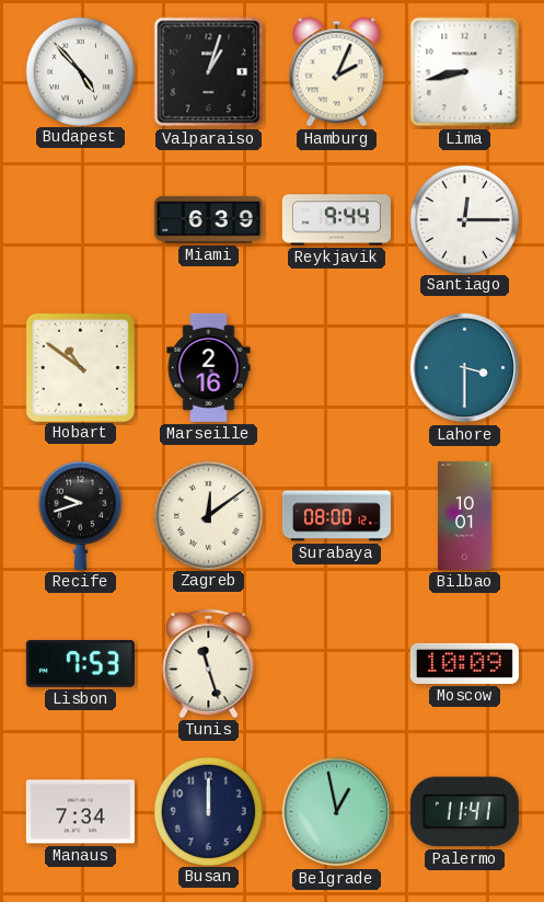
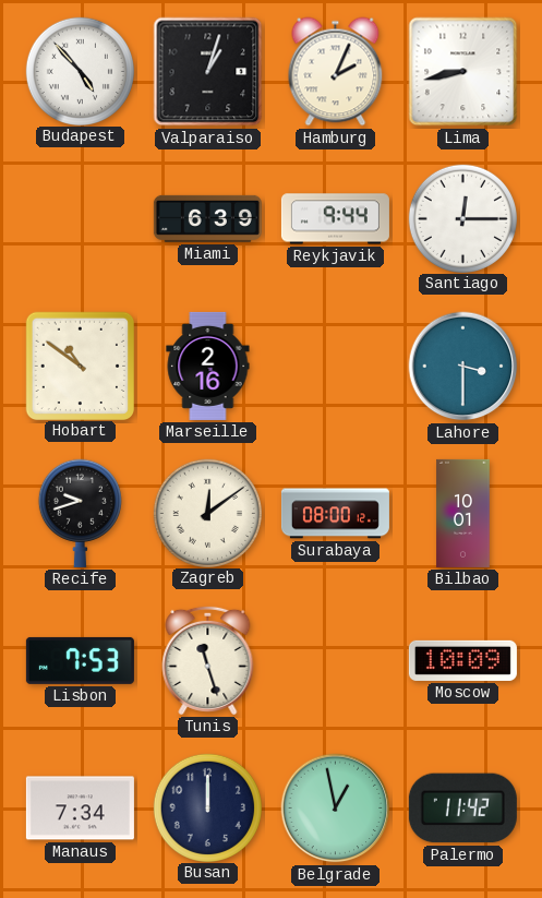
Palermo: 11:41 -> 11:42
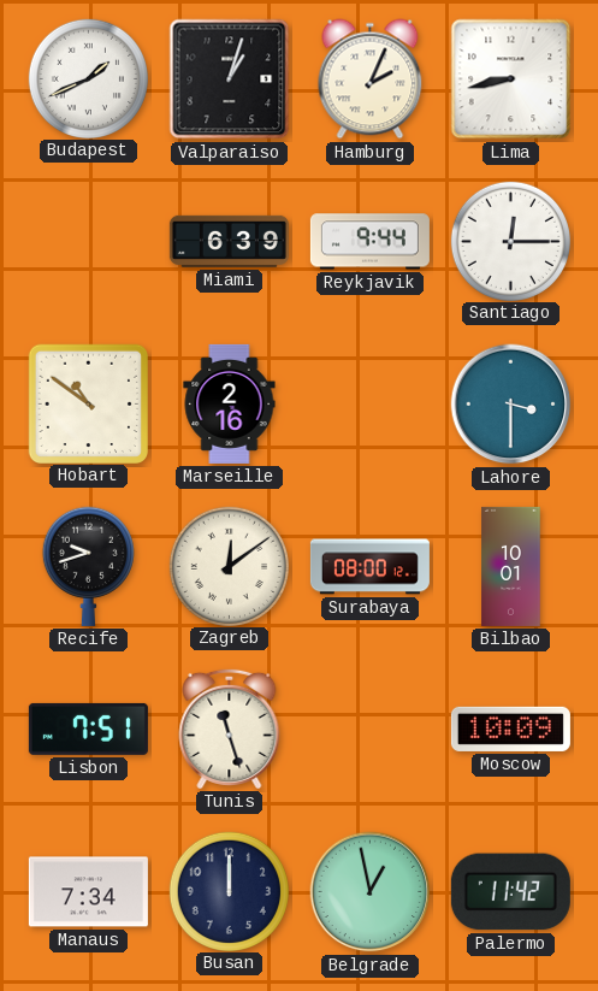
Budapest: 4:53 -> 1:41
Lisbon: 7:53 -> 7:51
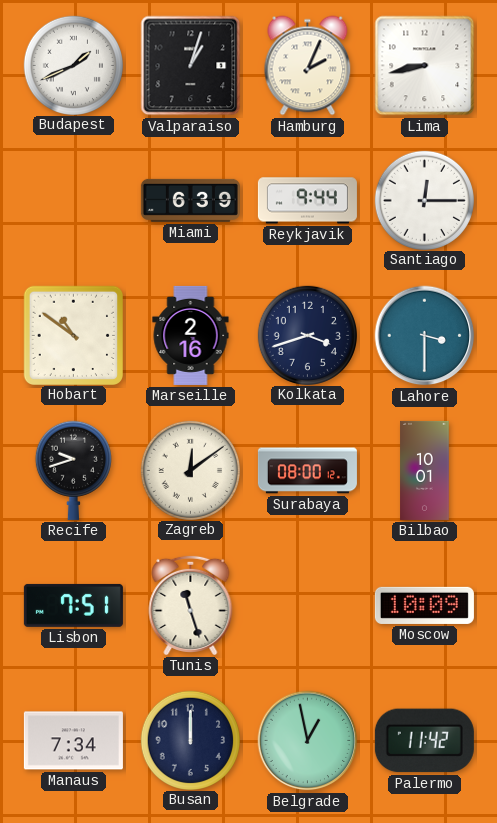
Kolkata: none -> 3:42
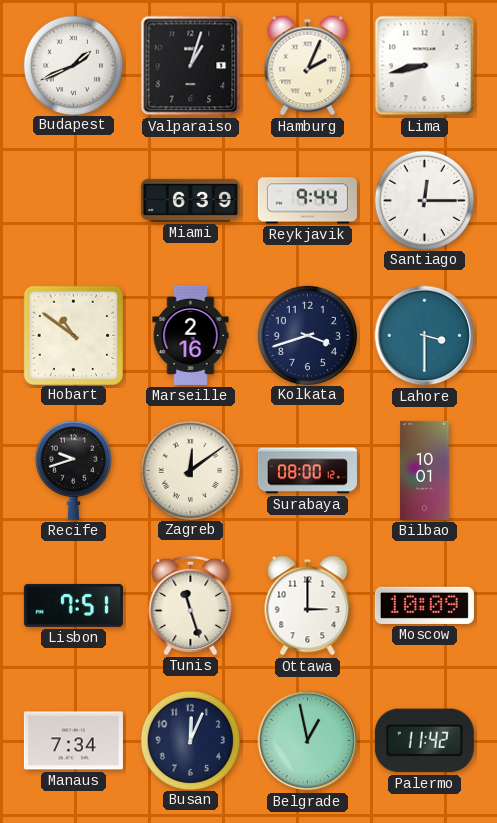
Ottawa: none -> 3:00
Busan: 12:00 -> 12:04
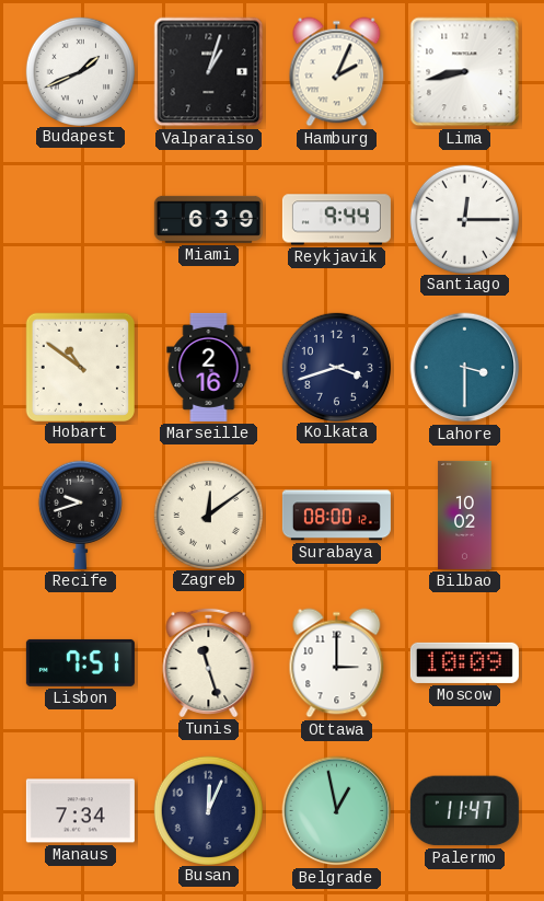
Bilbao: 10:01 -> 10:02
Palermo: 11:42 -> 11:47
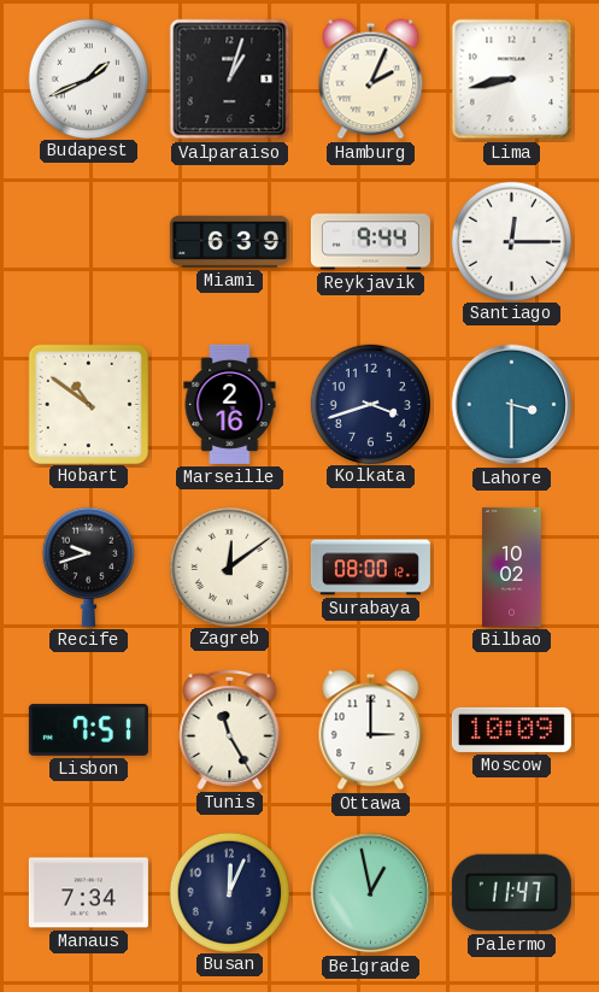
Tunis: 11:27 -> 11:25
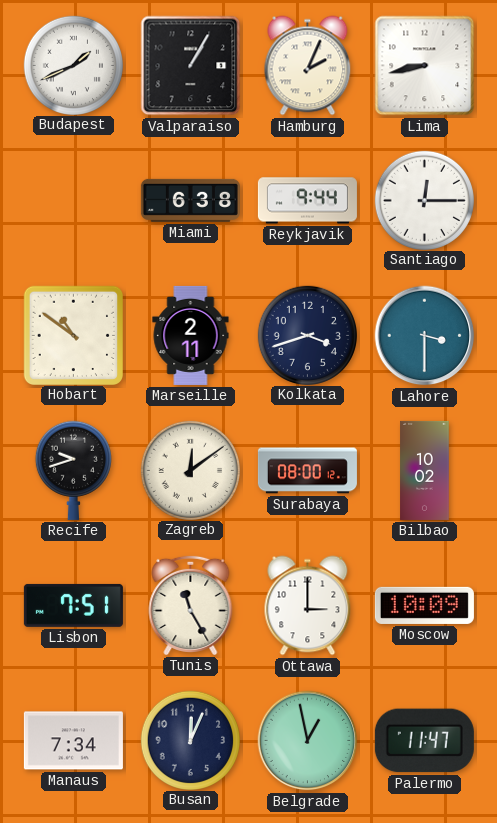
Valparaiso: 1:03 -> 1:05
Miami: 6:39 -> 6:38
Marseille: 2:16 -> 2:11
